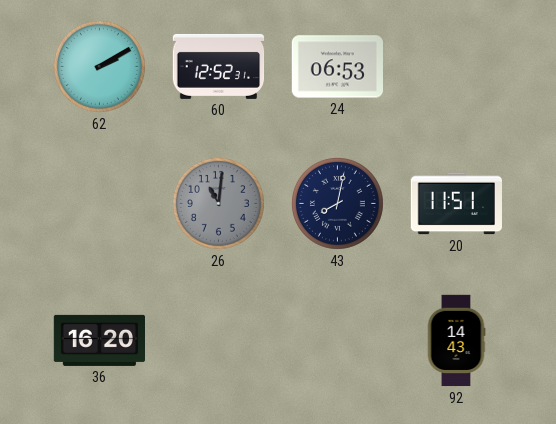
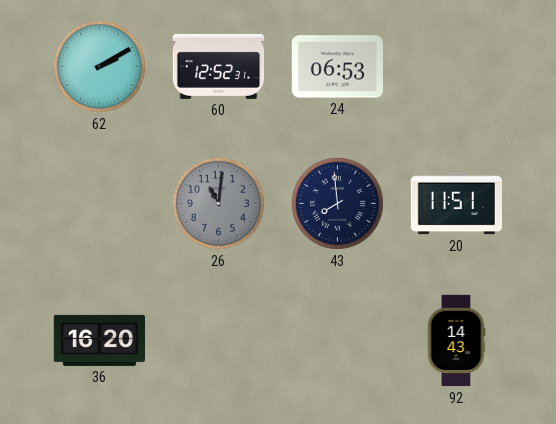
43: 8:02 -> 7:59
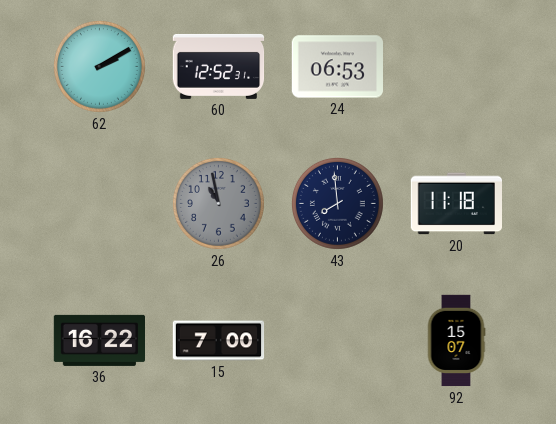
26: 11:01 -> 10:58
20: 11:51 -> 11:18
36: 16:20 -> 16:22
15: none -> 7:00
92: 14:43 -> 15:07
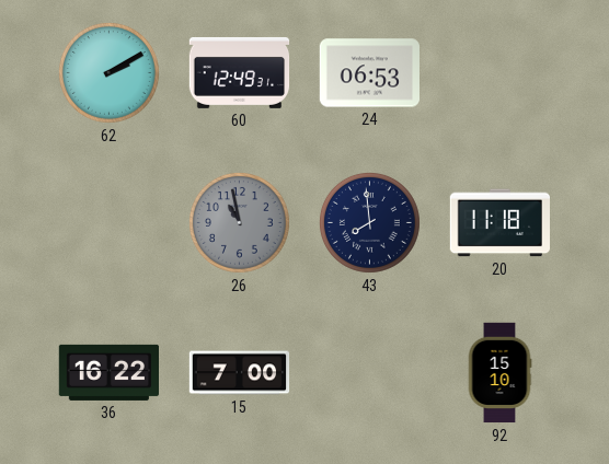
60: 12:52 -> 12:49
92: 15:07 -> 15:10
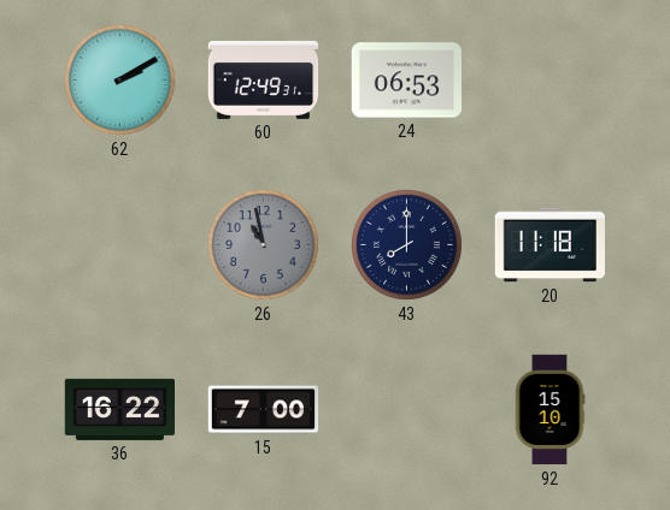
43: 7:59 -> 8:00
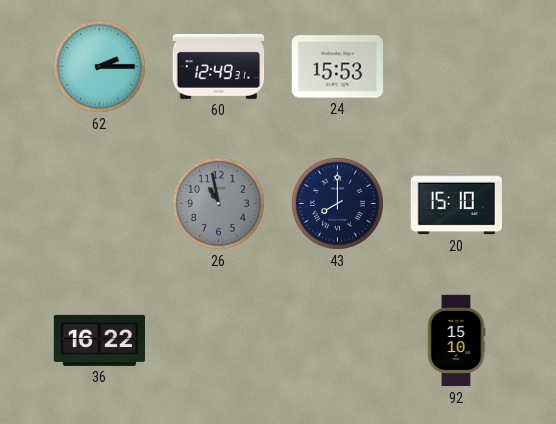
62: 2:10 -> 2:15
24: 06:53 -> 15:53
20: 11:18 -> 15:10
15: 7:00 -> none
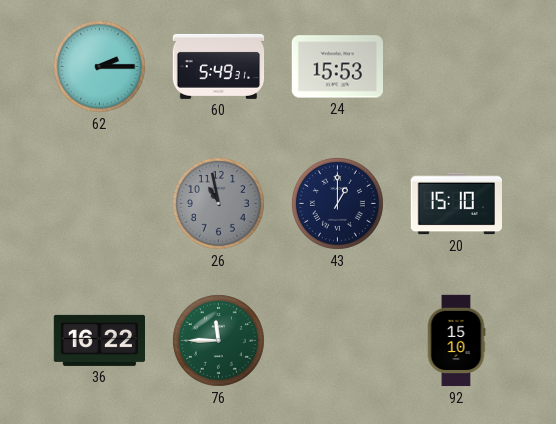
60: 12:49 -> 5:49
43: 8:00 -> 1:00
76: none -> 11:45
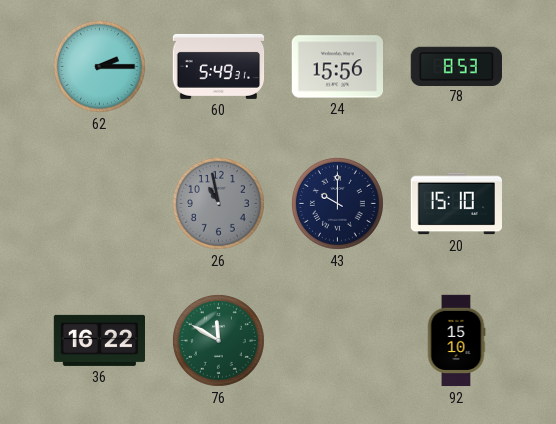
24: 15:53 -> 15:56
78: none -> 8:53
43: 1:00 -> 10:00
76: 11:45 -> 11:50
